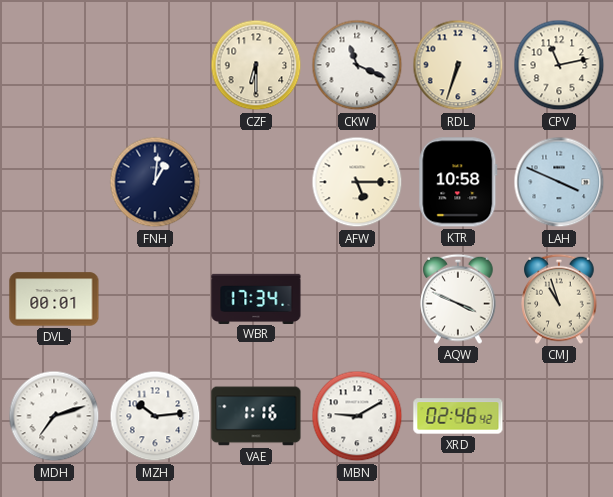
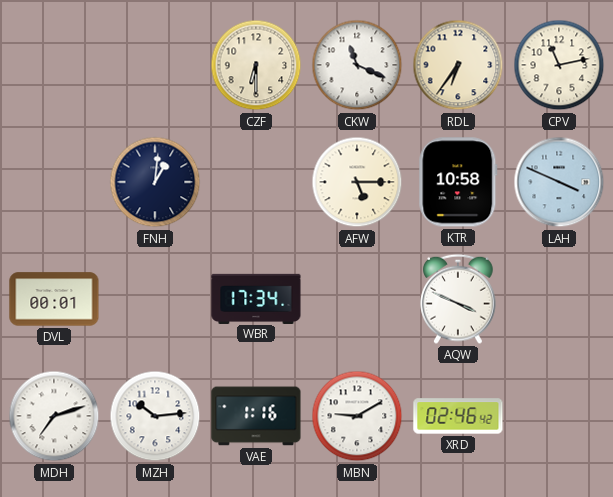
RDL: 6:33 -> 6:36
CMJ: 10:57 -> none
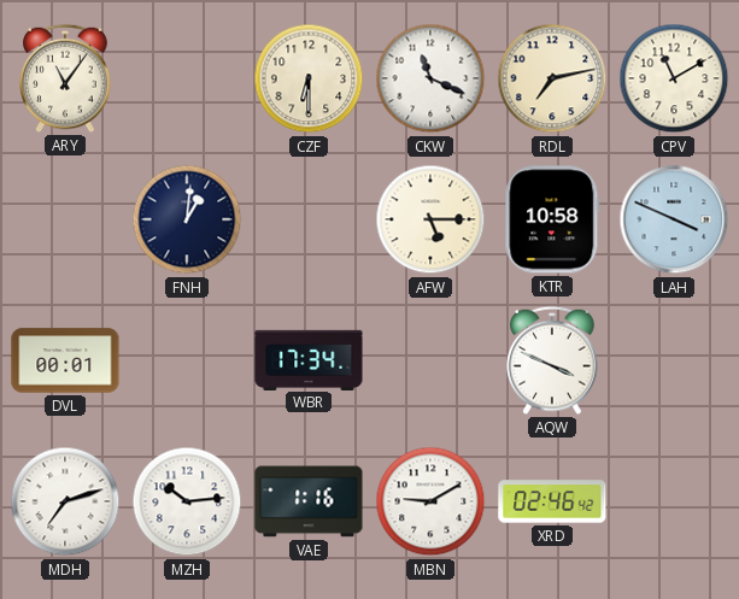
ARY: none -> 11:06
RDL: 6:36 -> 7:13
CPV: 11:13 -> 11:10
